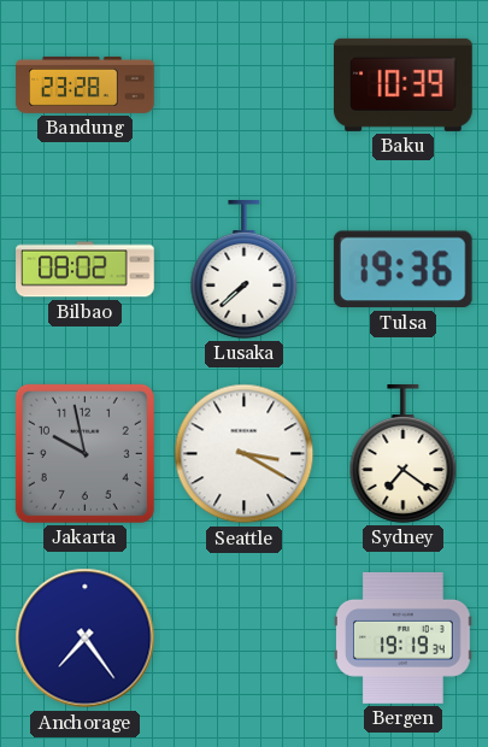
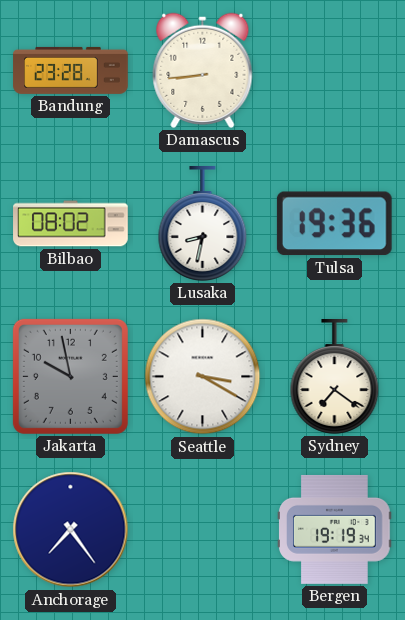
Damascus: none -> 8:44
Baku: 10:39 -> none
Lusaka: 7:38 -> 8:32
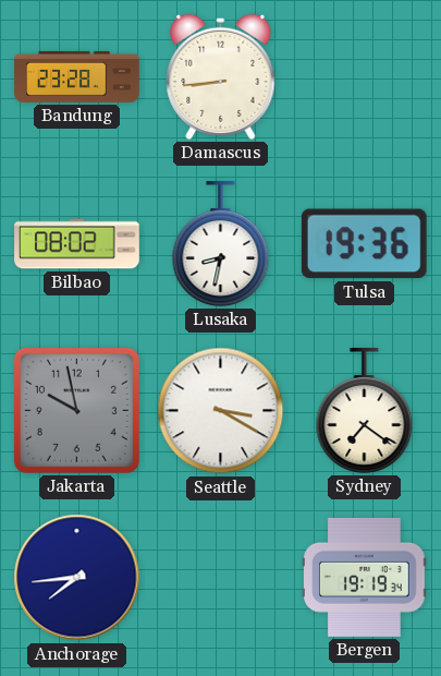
Anchorage: 7:24 -> 7:44
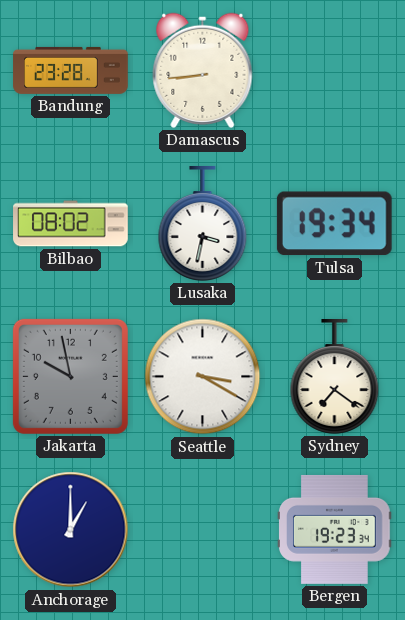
Lusaka: 8:32 -> 3:32
Tulsa: 19:36 -> 19:34
Anchorage: 7:44 -> 1:00
Bergen: 19:19 -> 19:23
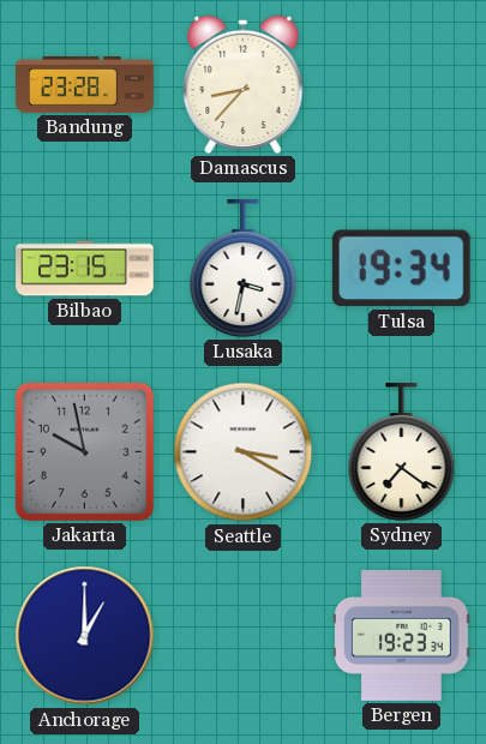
Damascus: 8:44 -> 8:37
Bilbao: 08:02 -> 23:15
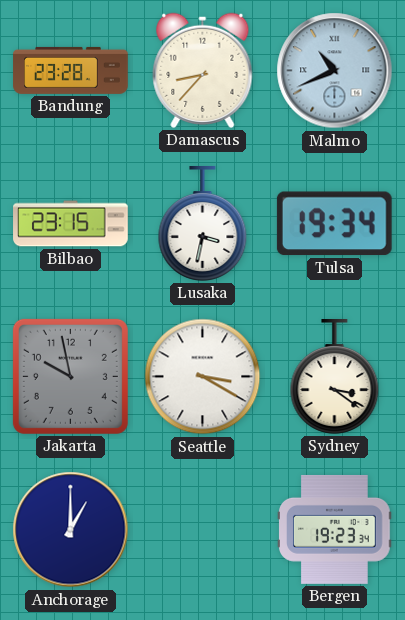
Malmo: none -> 10:41
Sydney: 7:21 -> 3:21
